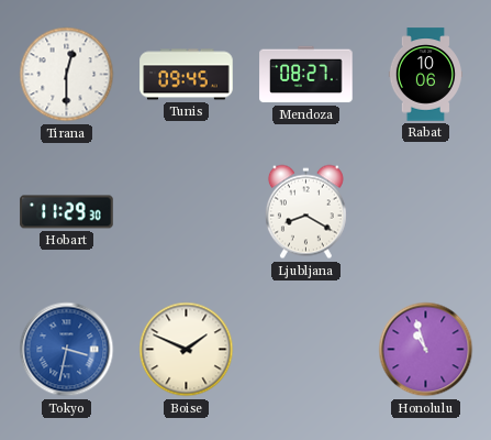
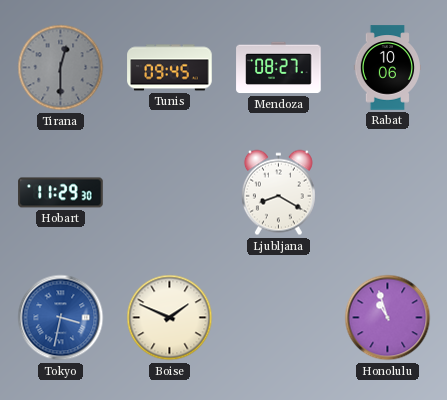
Tirana dial: white -> grey
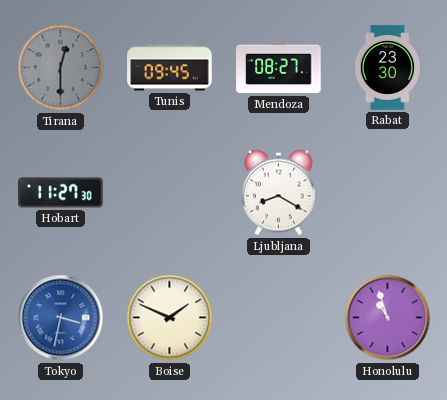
Rabat: 10:06 -> 23:30
Hobart: 11:29 -> 11:27
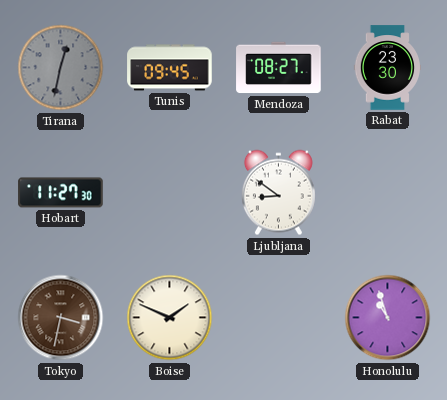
Tirana: 12:30 -> 12:32
Ljubljana: 8:20 -> 8:51
Tokyo dial: blue -> brown
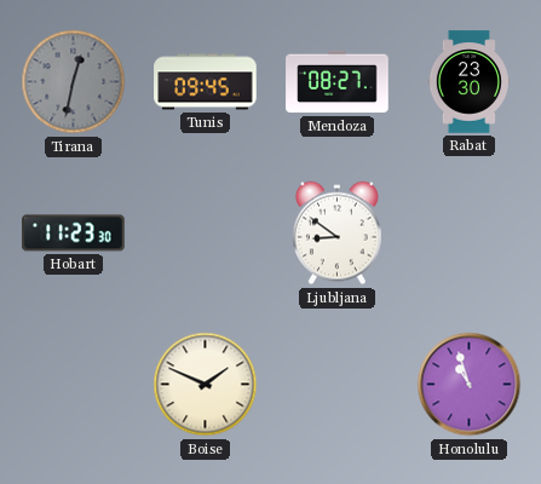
Hobart: 11:27 -> 11:23
Tokyo: 3:32 -> none
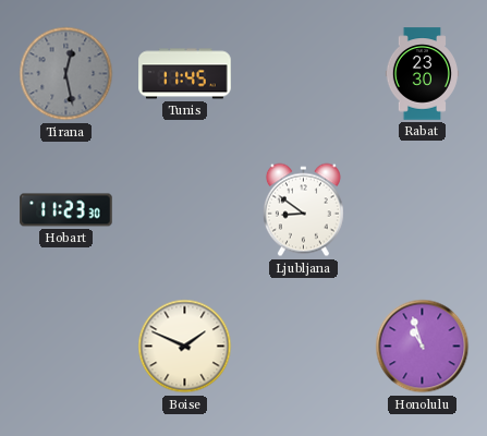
Tirana: 12:32 -> 12:28
Tunis: 09:45 -> 11:45
Mendoza: 08:27 -> none
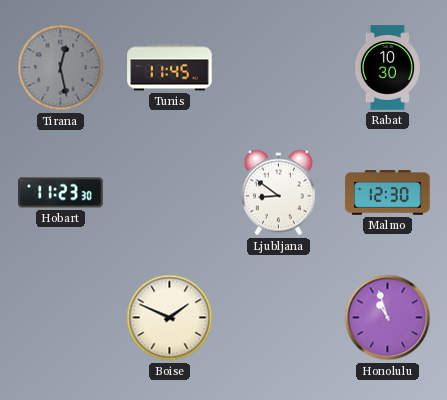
Rabat: 23:30 -> 10:30
Malmo: none -> 12:30
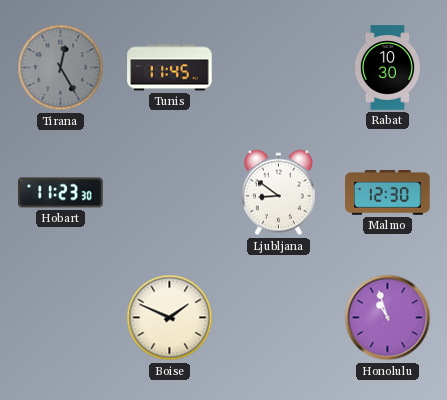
Tirana: 12:28 -> 12:25
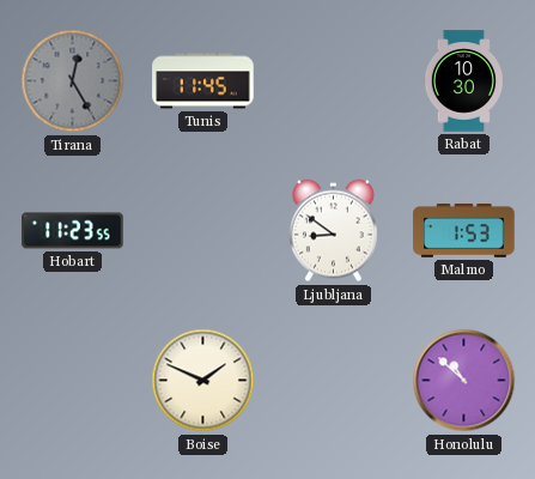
Hobart: 11:23:30 -> 11:23:55
Malmo: 12:30 -> 1:53
Honolulu: 10:57 -> 10:52
